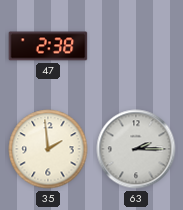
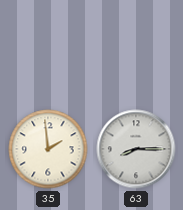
47: 2:38 -> none
63: 2:15 -> 8:15
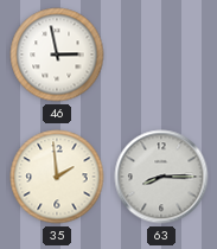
46: none -> 2:58
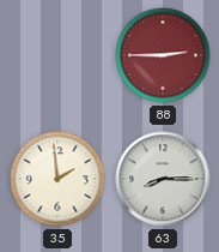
46: 2:58 -> none
88: none -> 2:45
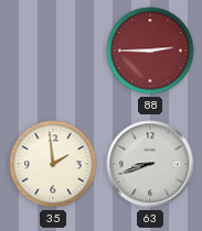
63: 8:15 -> 8:42
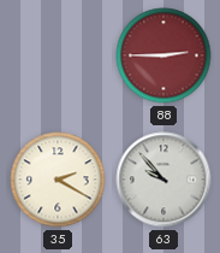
35: 1:59 -> 2:20
63: 8:42 -> 9:53
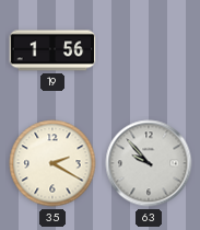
19: none -> 1:56
88: 2:45 -> none
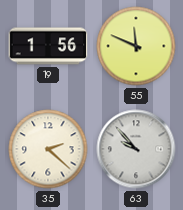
55: none -> 11:49
35: 2:20 -> 2:22
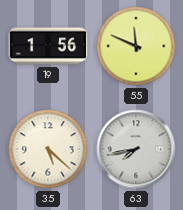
35: 2:22 -> 5:22
63: 9:53 -> 7:43
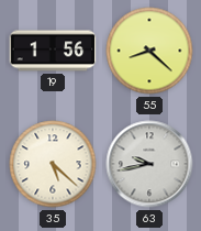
55: 11:49 -> 8:22
63: 7:43 -> 9:43
